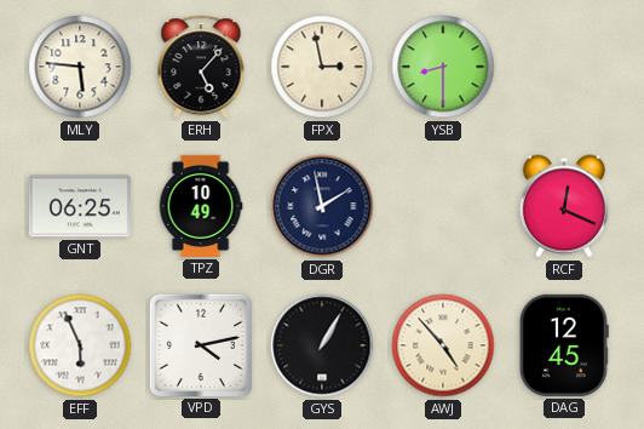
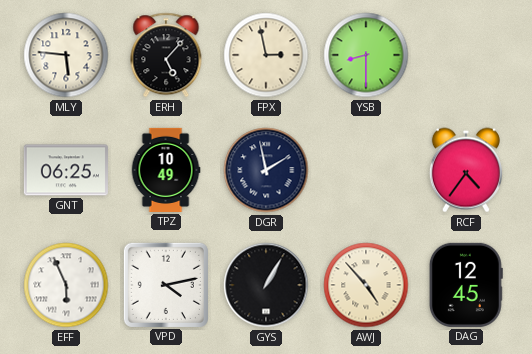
RCF: 12:19 -> 4:36
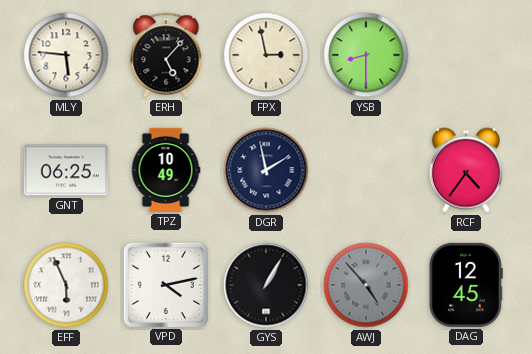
AWJ dial: cream -> grey
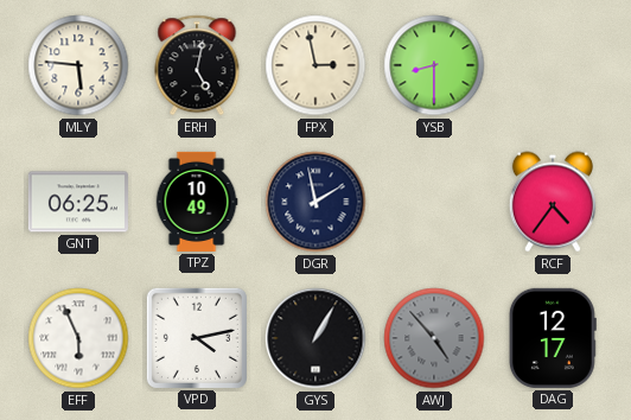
ERH: 5:07 -> 5:02
DAG: 12:45 -> 12:17
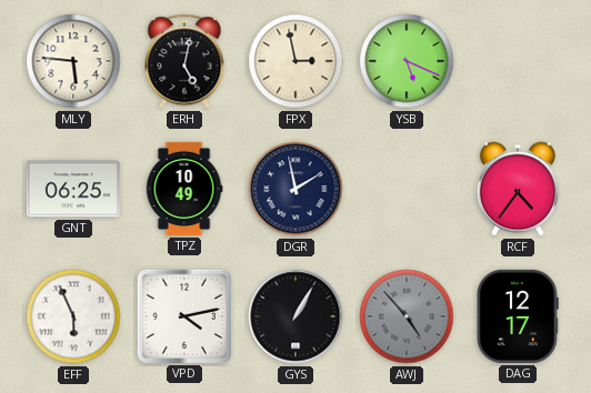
YSB: 8:30 -> 5:19
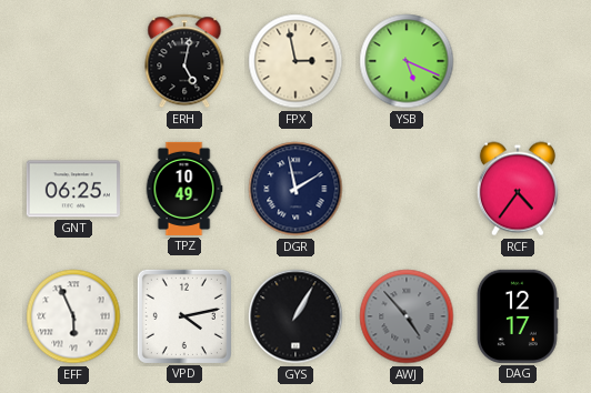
MLY: 5:46 -> none
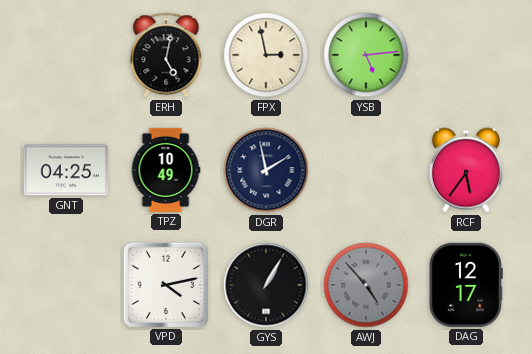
YSB: 5:19 -> 5:14
GNT: 06:25 -> 04:25
RCF: 4:36 -> 5:36
EFF: 5:56 -> none
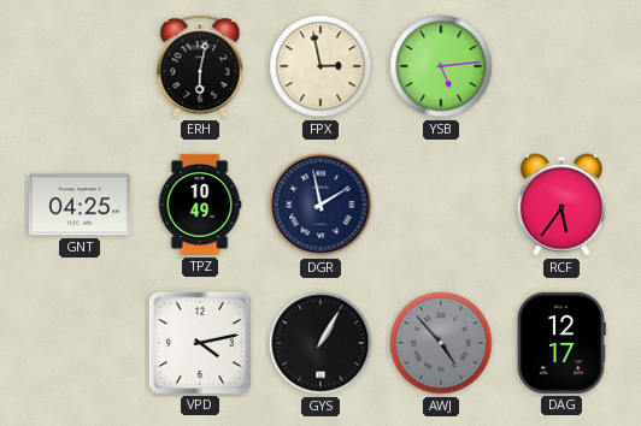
ERH: 5:02 -> 6:02
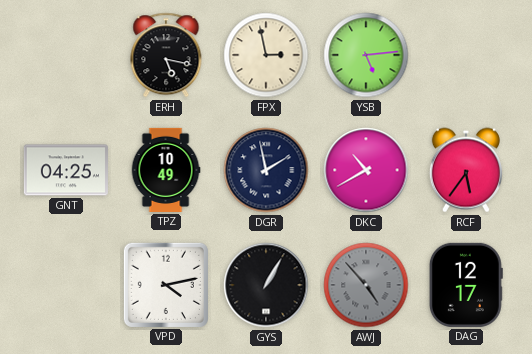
ERH: 6:02 -> 5:17
DKC: none -> 10:40
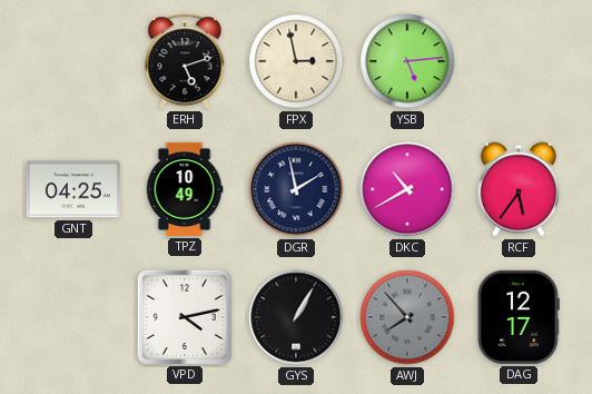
ERH: 5:17 -> 5:12
AWJ: 4:53 -> 7:53
